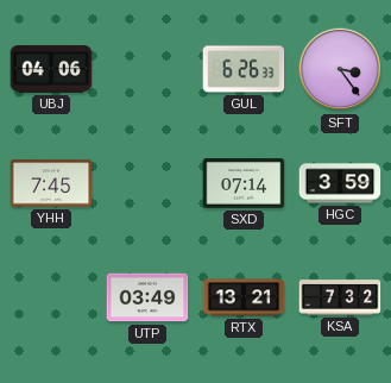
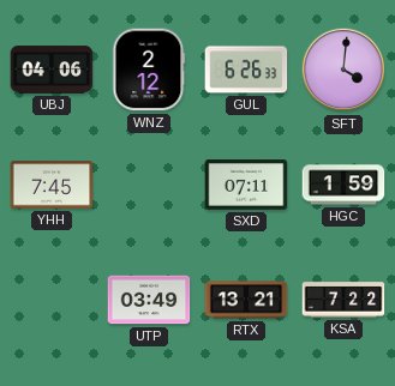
WNZ: none -> 2:12
SFT: 3:24 -> 4:01
SXD: 07:14 -> 07:11
HGC: 3:59 -> 1:59
KSA: 7:32 -> 7:22
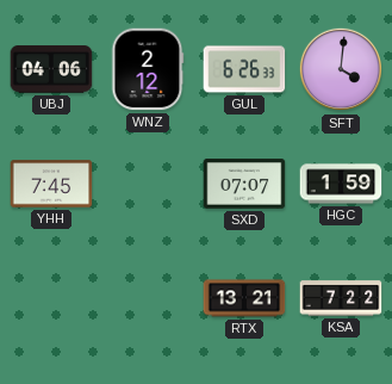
SXD: 07:11 -> 07:07
UTP: 03:49 -> none
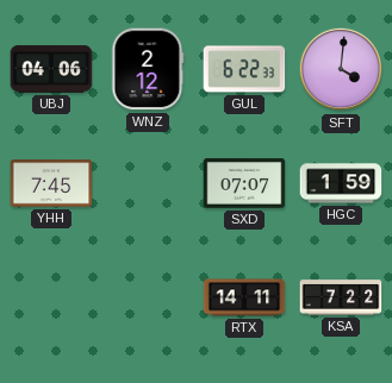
GUL: 6:26 -> 6:22
RTX: 13:21 -> 14:11
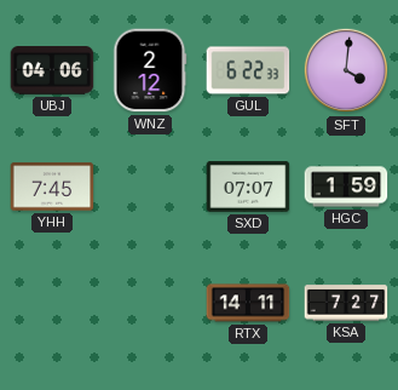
KSA: 7:22 -> 7:27
